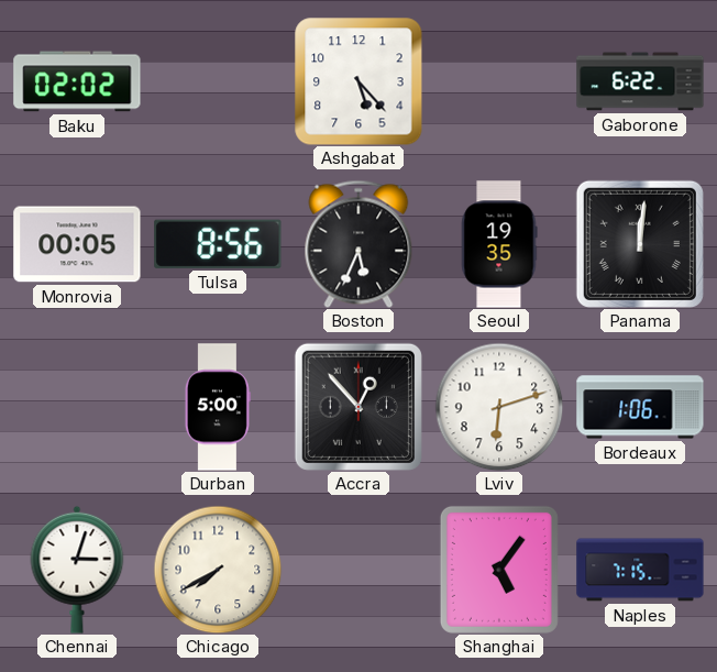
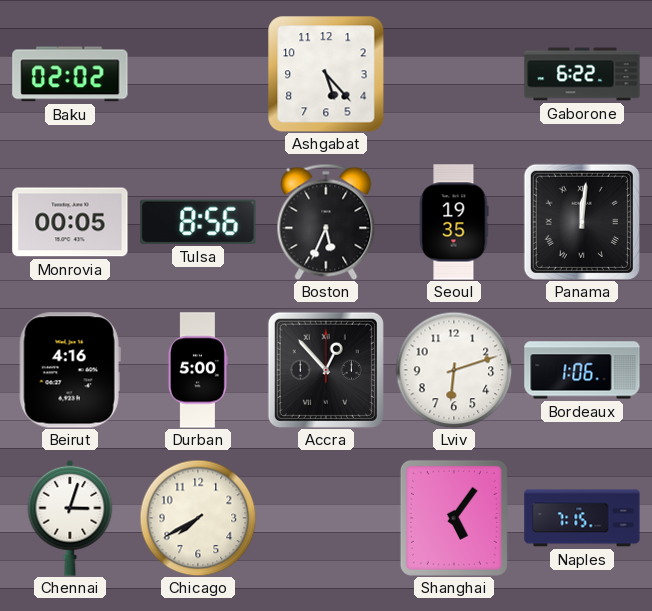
Beirut: none -> 4:16
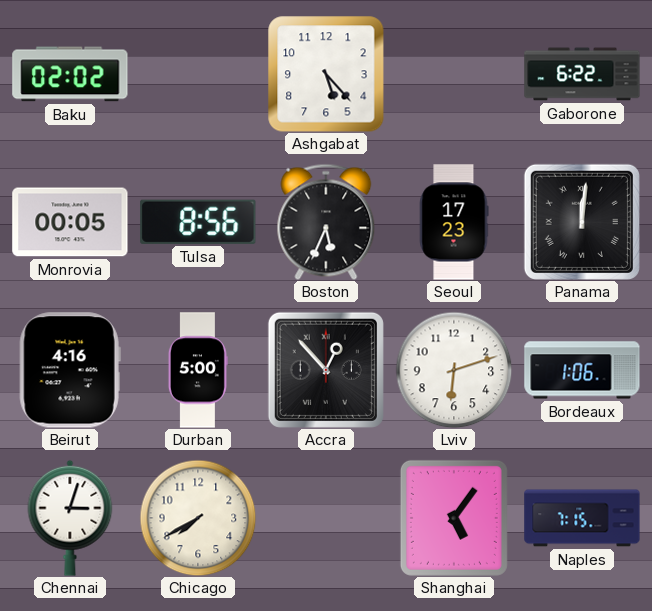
Seoul: 19:35 -> 17:23
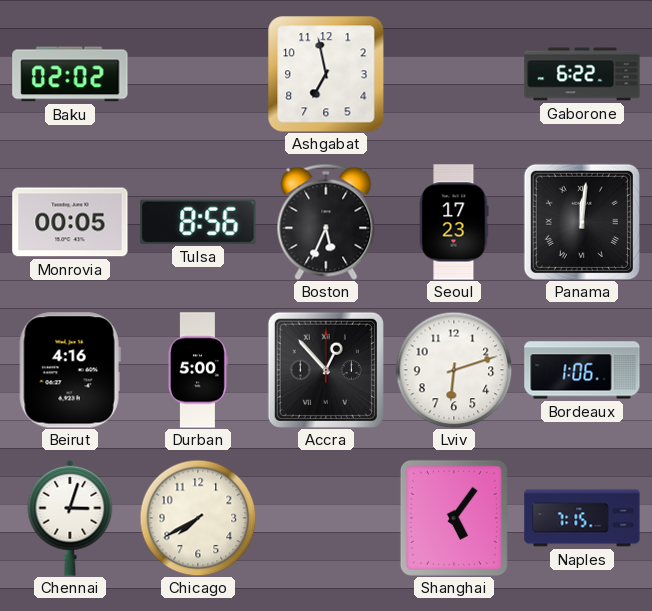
Ashgabat: 5:23 -> 6:58
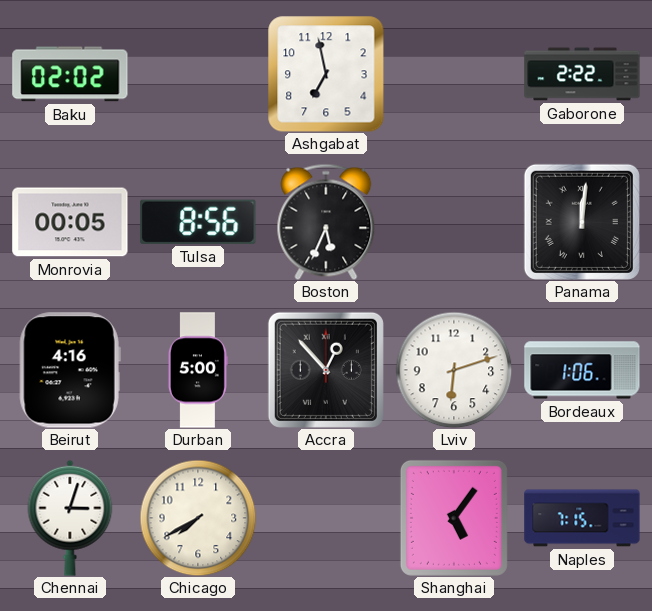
Gaborone: 6:22 -> 2:22
Seoul: 17:23 -> none
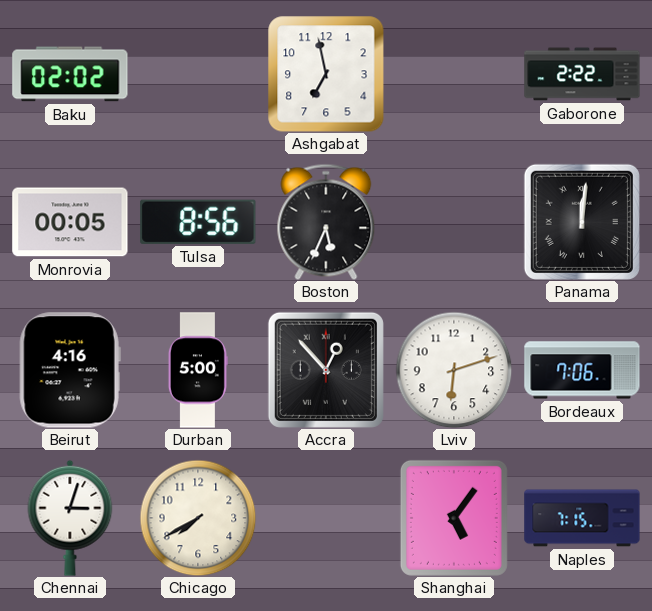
Bordeaux: 1:06 -> 7:06
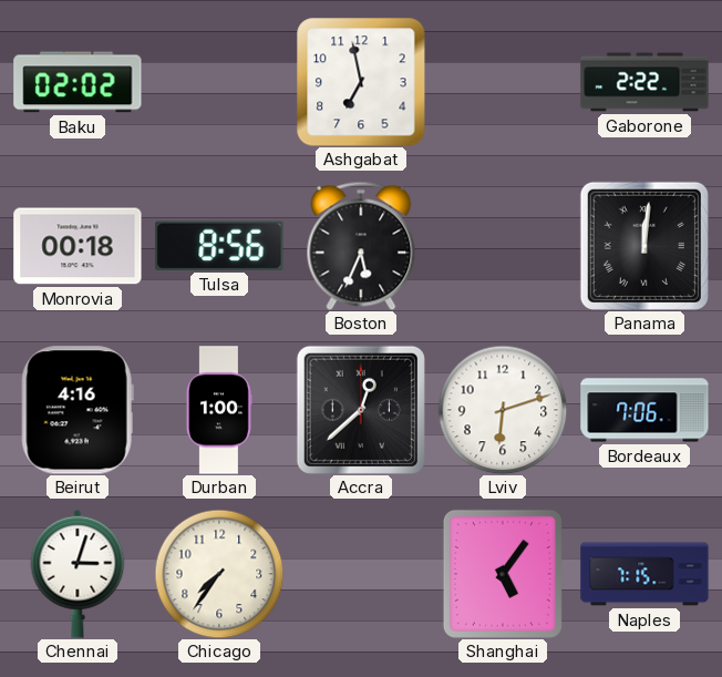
Monrovia: 00:05 -> 00:18
Durban: 5:00 -> 1:00
Accra: 12:53 -> 12:38
Chicago: 7:40 -> 7:36
